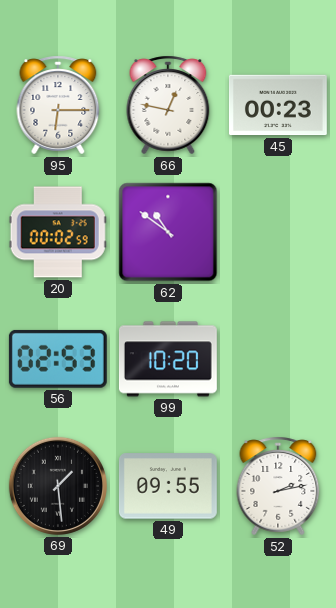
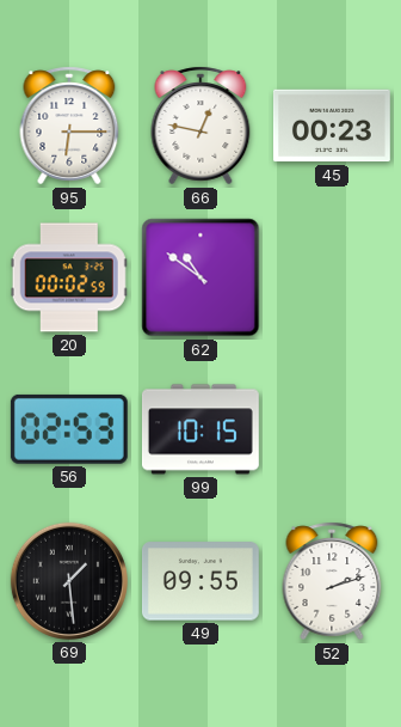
99: 10:20 -> 10:15
52: 2:13 -> 2:12
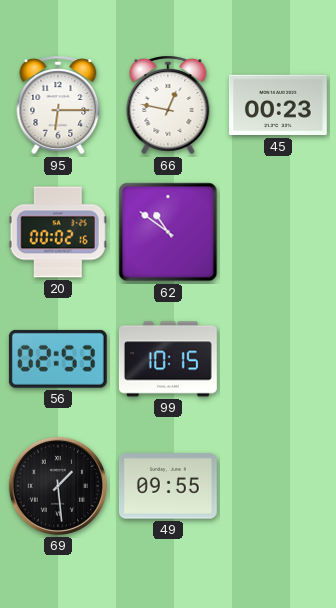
20: 00:02:59 -> 00:02:16
52: 2:12 -> none
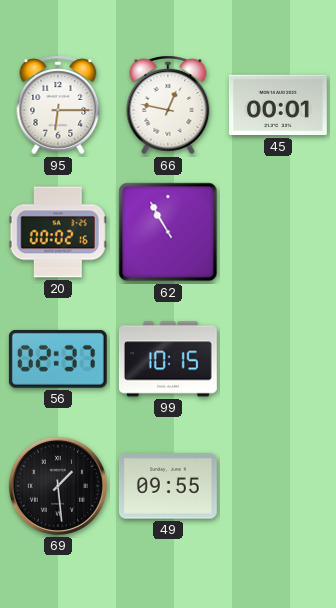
45: 00:23 -> 00:01
62: 10:51 -> 10:55
56: 02:53 -> 02:37
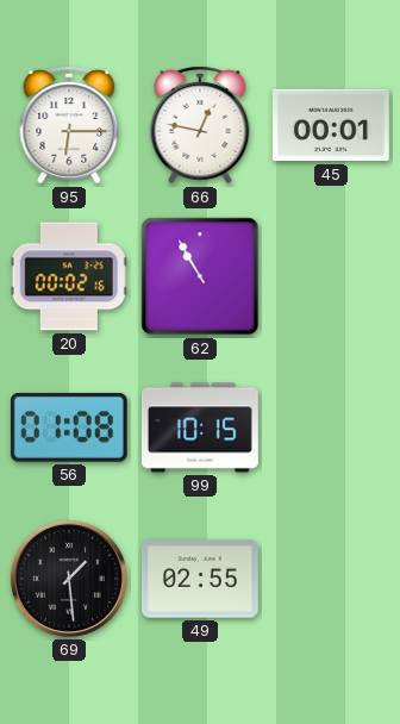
56: 02:37 -> 01:08
49: 09:55 -> 02:55
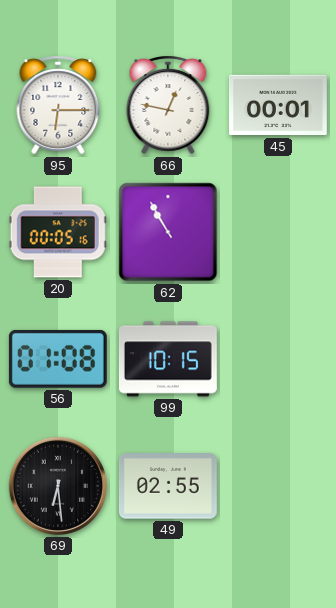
20: 00:02 -> 00:05
69: 1:29 -> 6:29
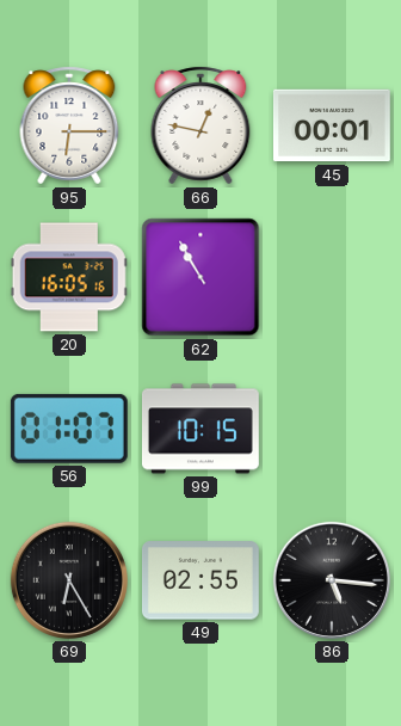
20: 00:05 -> 16:05
56: 01:08 -> 01:07
69: 6:29 -> 6:25
86: none -> 5:16
